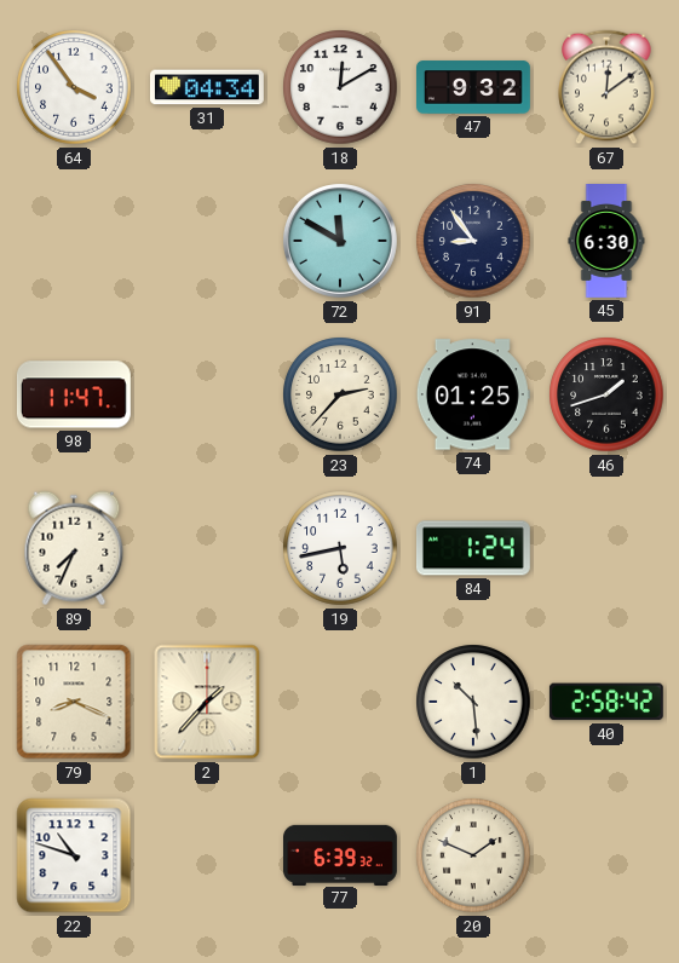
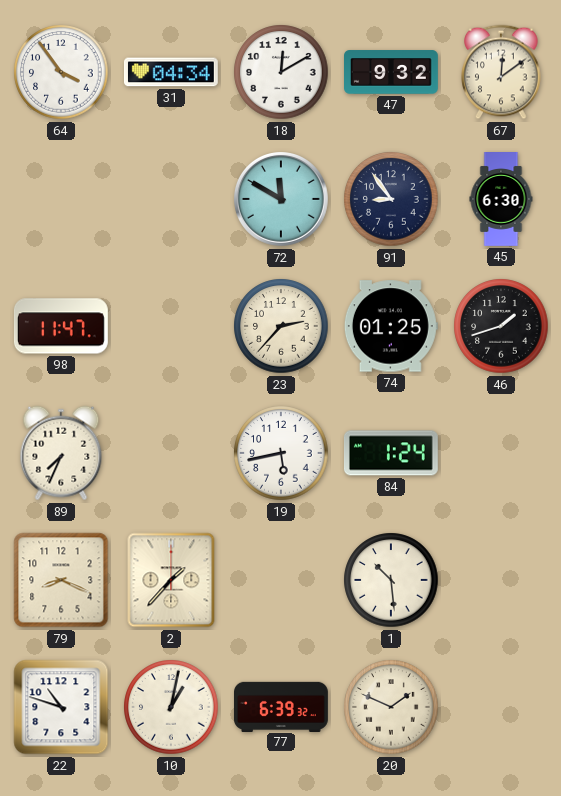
40: 2:58 -> none
10: none -> 1:02
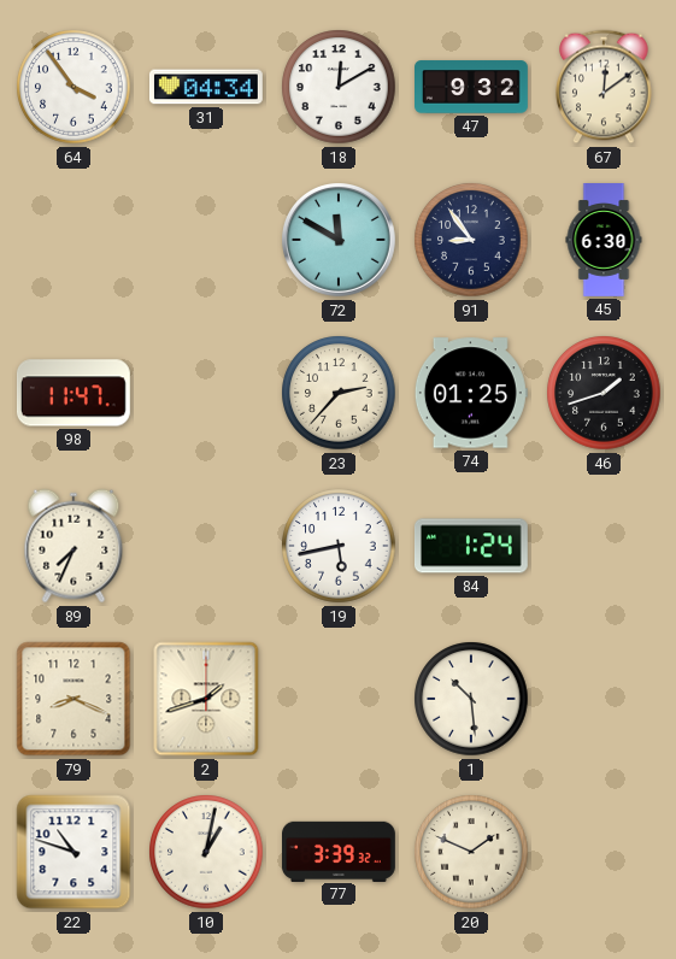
2: 1:37 -> 1:42
77: 6:39 -> 3:39
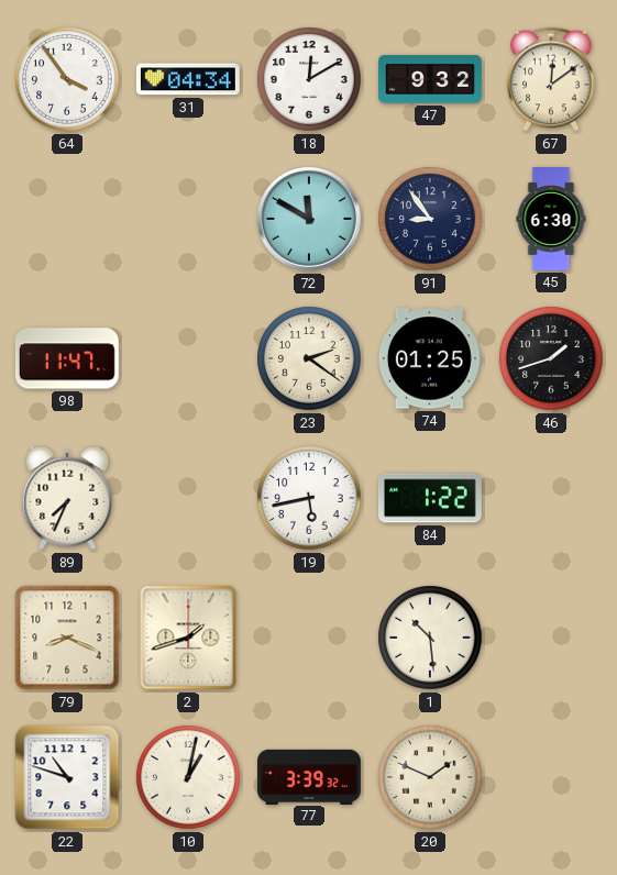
23: 2:37 -> 2:21
84: 1:24 -> 1:22
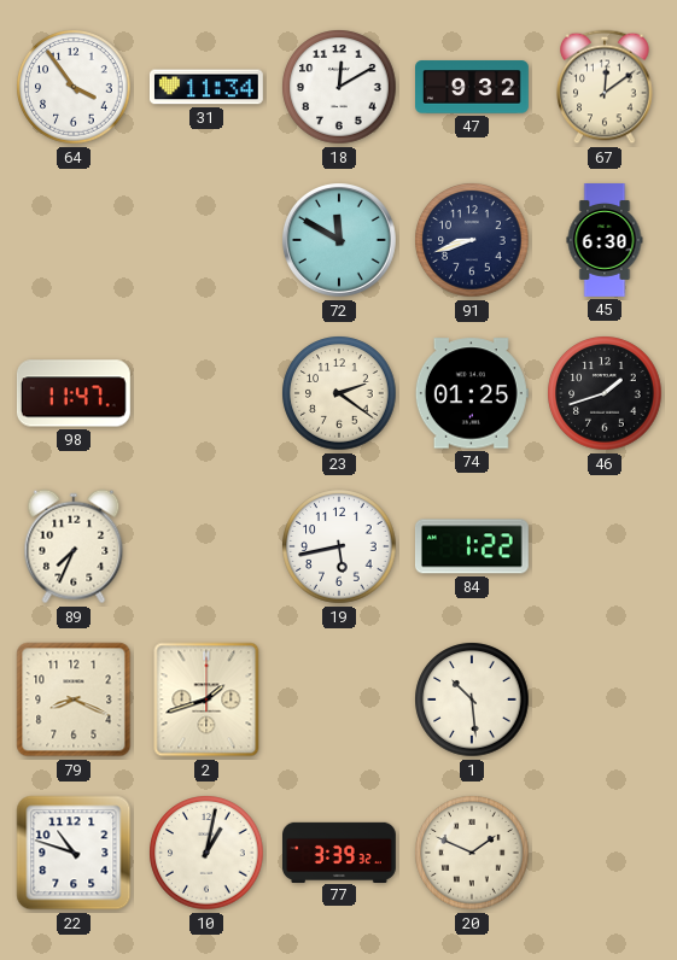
31: 04:34 -> 11:34
91: 8:54 -> 8:42
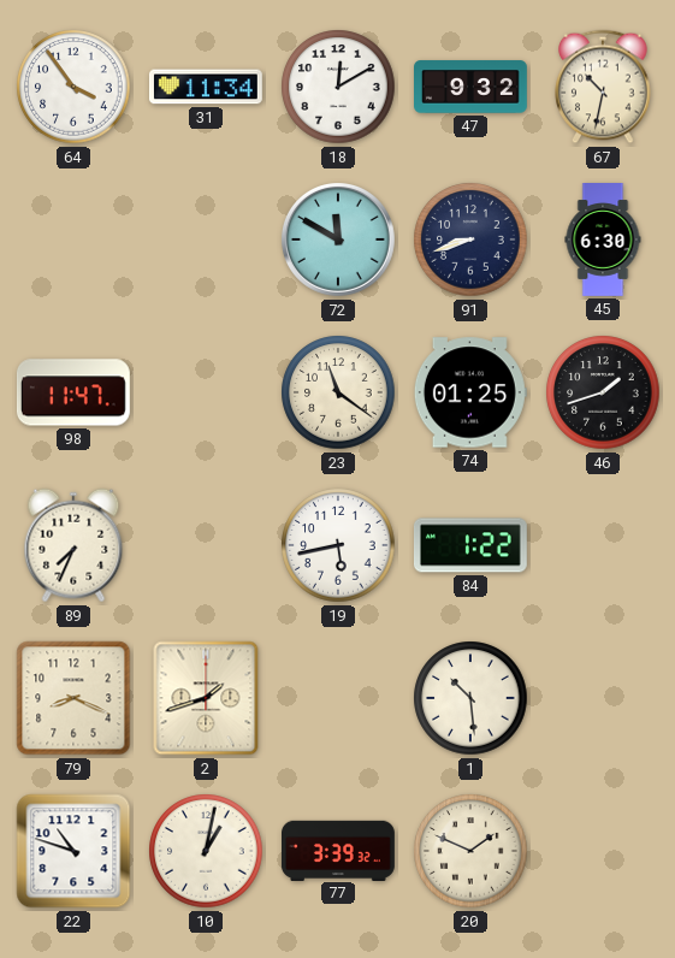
67: 12:09 -> 10:32
23: 2:21 -> 11:21
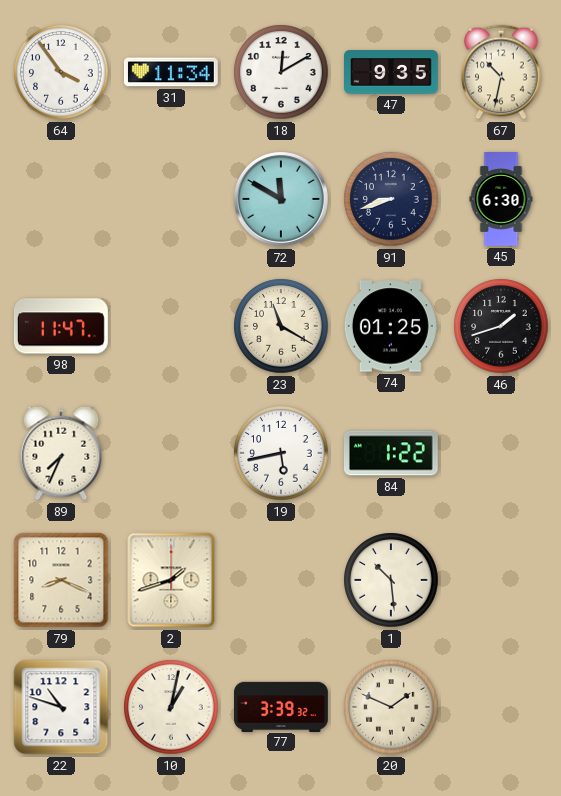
47: 9:32 -> 9:35
23: 11:21 -> 11:20
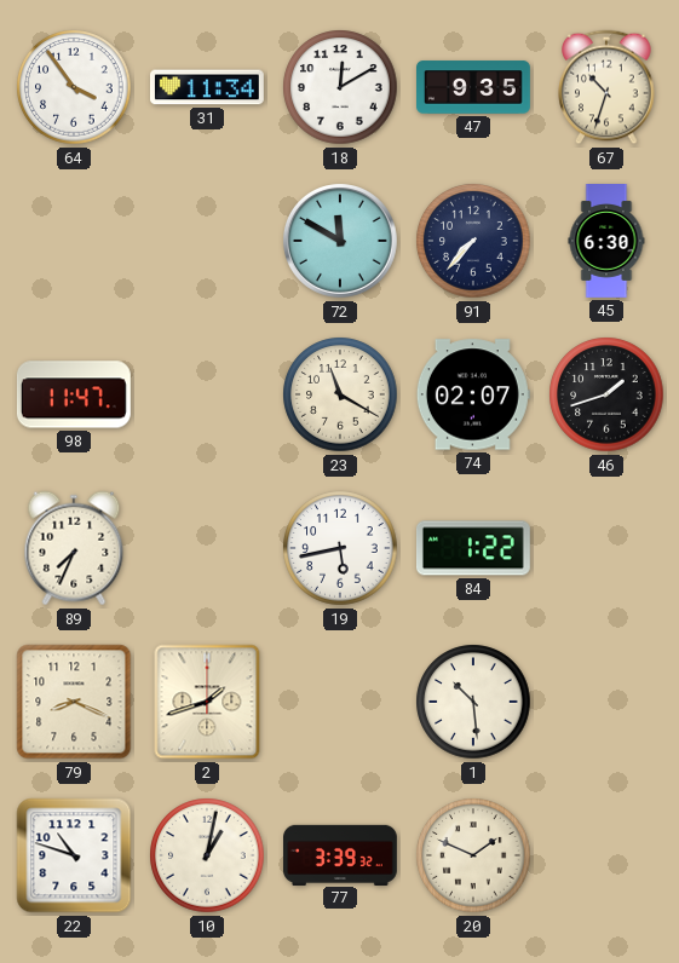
67: 10:32 -> 10:33
91: 8:42 -> 7:37
74: 01:25 -> 02:07
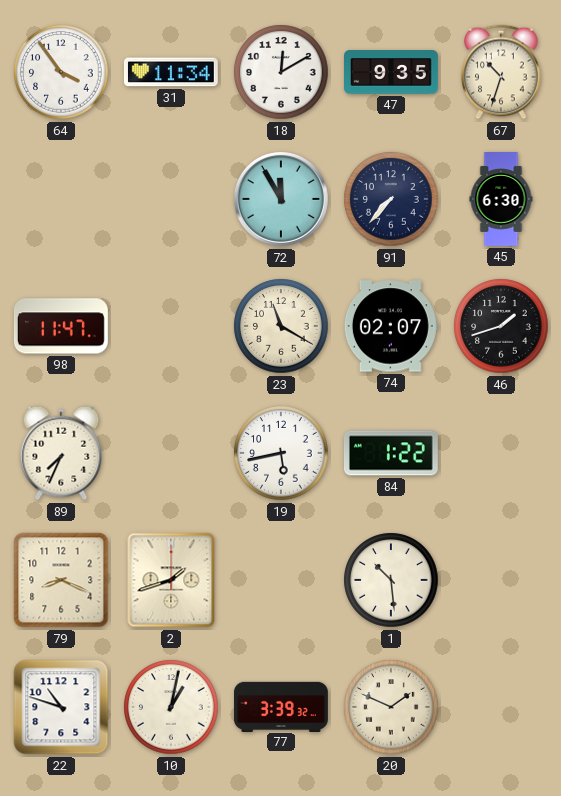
72: 11:50 -> 11:55
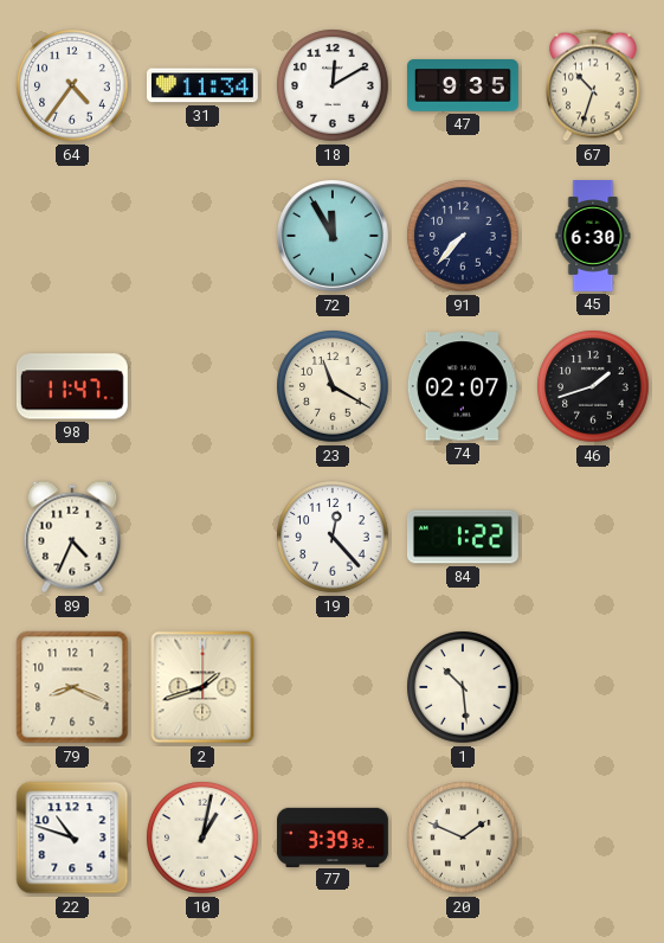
64: 3:54 -> 4:36
89: 7:34 -> 4:34
19: 5:43 -> 12:23
